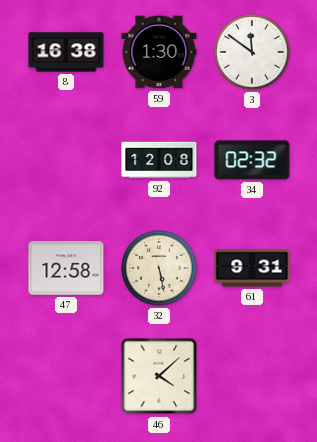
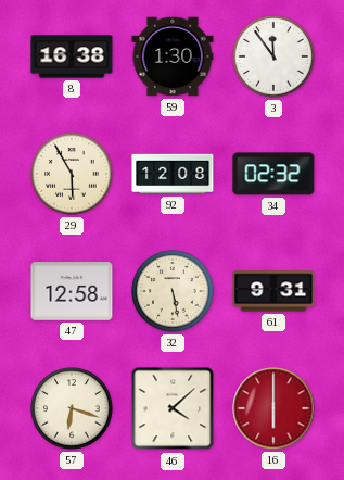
3: 11:51 -> 11:54
29: none -> 5:55
57: none -> 6:18
16: none -> 6:00
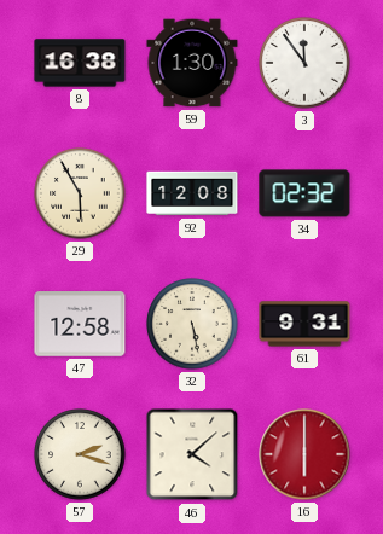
57: 6:18 -> 2:18
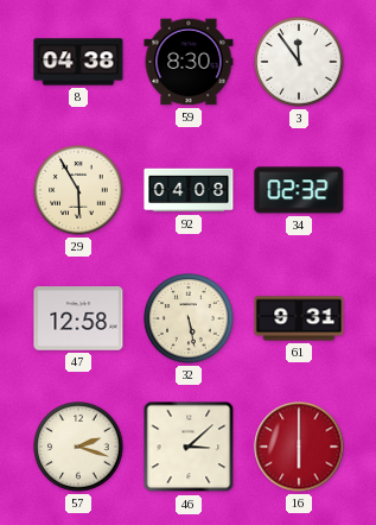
8: 16:38 -> 04:38
59: 1:30 -> 8:30
92: 12:08 -> 04:08
46: 4:08 -> 3:08
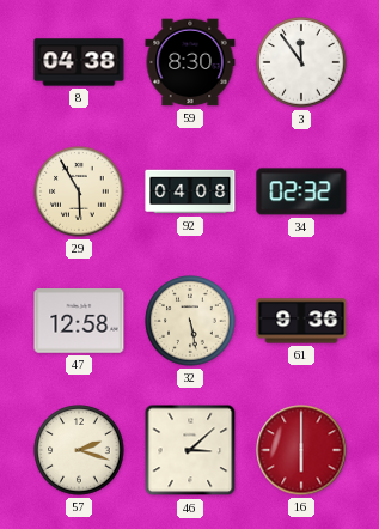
61: 9:31 -> 9:36
